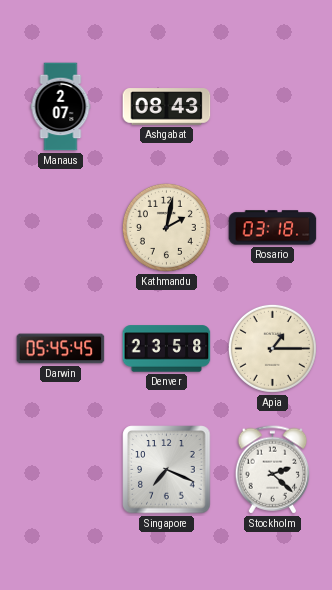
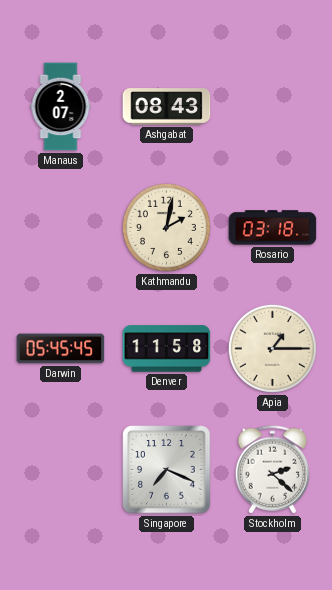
Denver: 23:58 -> 11:58
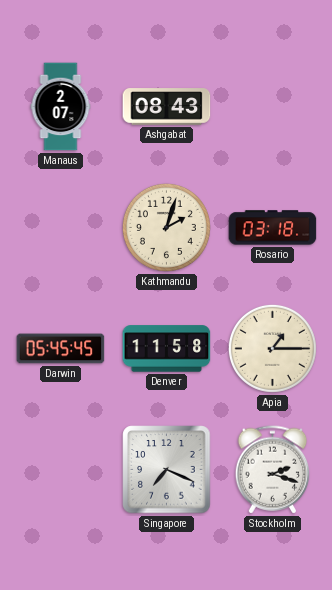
Kathmandu: 2:02 -> 2:03
Stockholm: 2:22 -> 2:18
